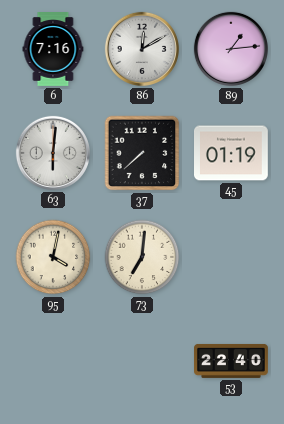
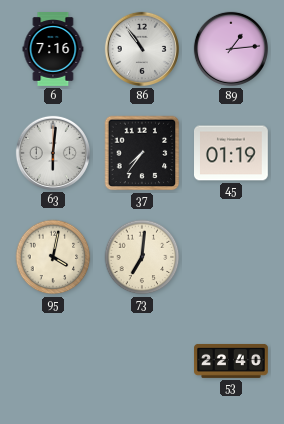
86: 12:10 -> 10:54
37: 7:38 -> 7:36
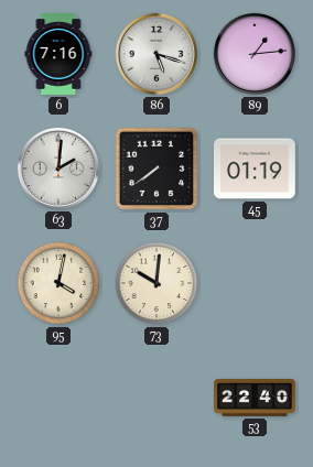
86: 10:54 -> 5:18
63: 6:01 -> 2:01
37: 7:36 -> 7:39
73: 7:01 -> 10:01
